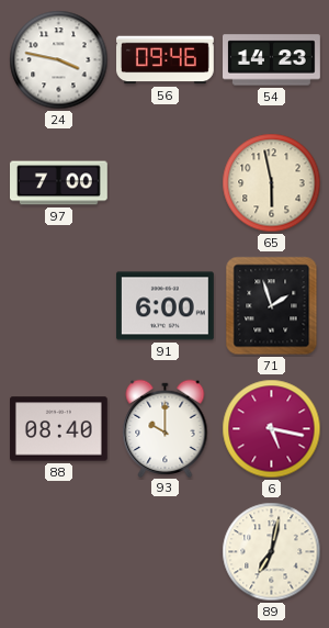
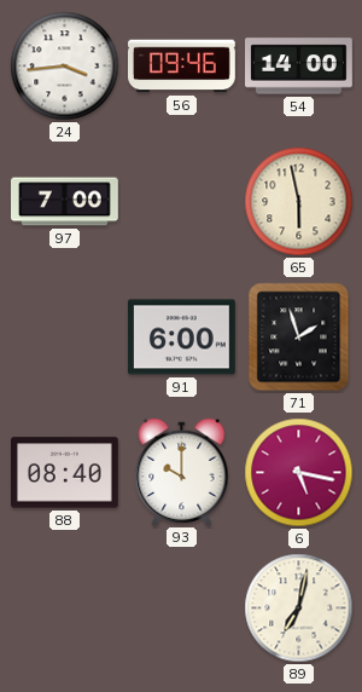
24: 3:47 -> 3:44
54: 14:23 -> 14:00
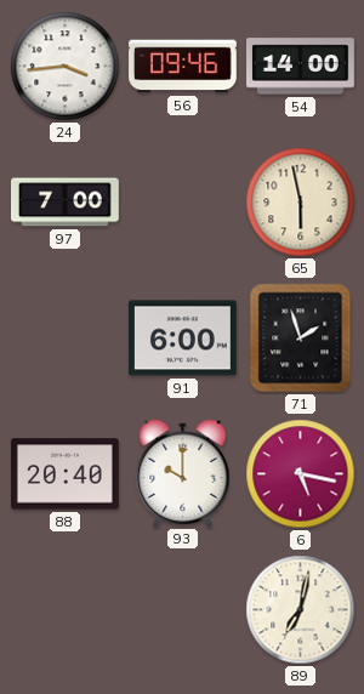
88: 08:40 -> 20:40
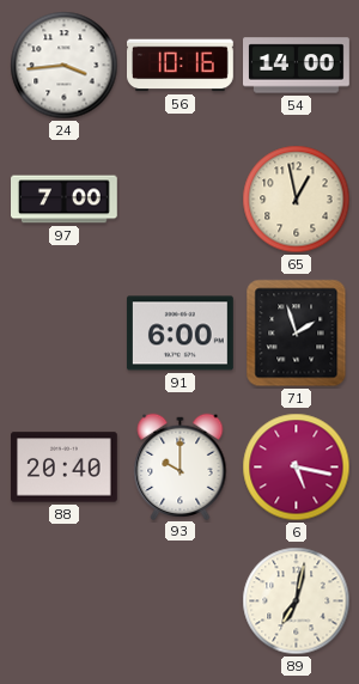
56: 09:46 -> 10:16
65: 5:58 -> 12:58
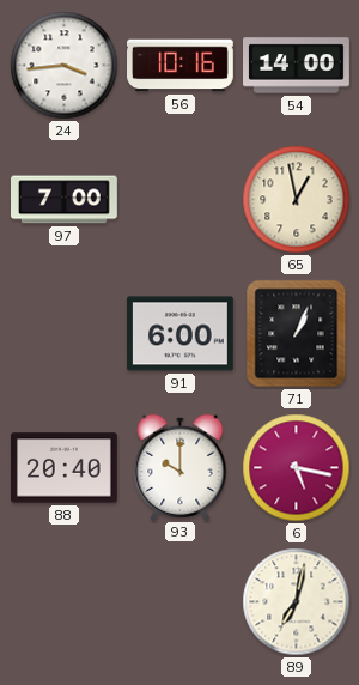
71: 1:57 -> 1:04
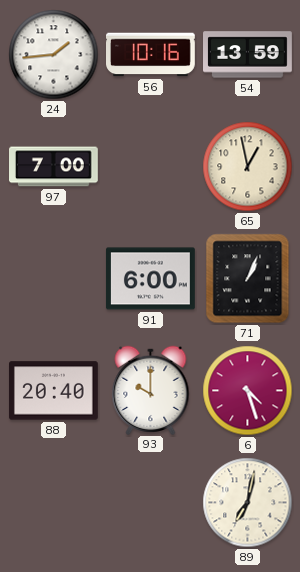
24: 3:44 -> 1:44
54: 14:00 -> 13:59
6: 5:17 -> 4:27
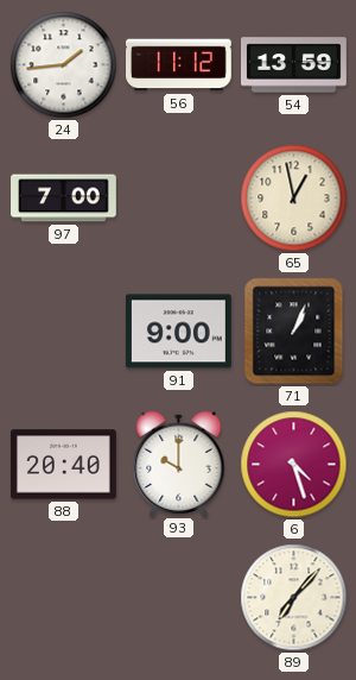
56: 10:16 -> 11:12
91: 6:00 -> 9:00
89: 7:02 -> 7:07
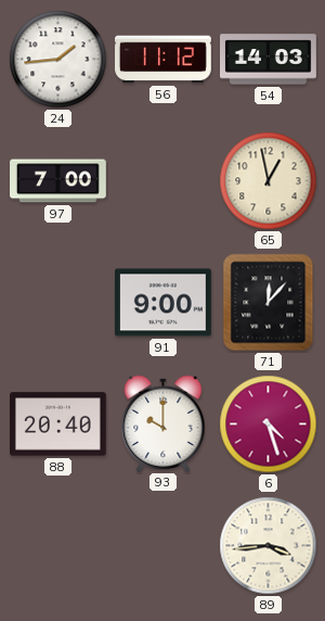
54: 13:59 -> 14:03
71: 1:04 -> 12:07
89: 7:07 -> 3:44
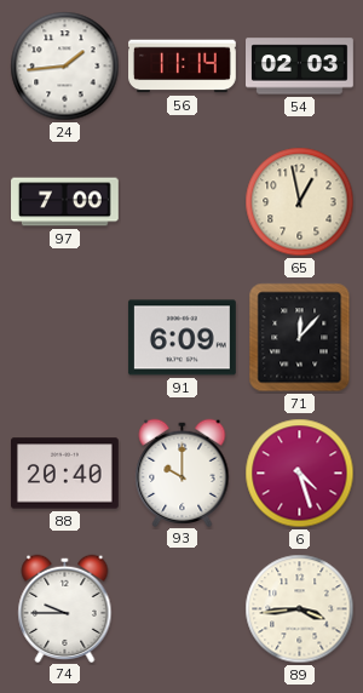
56: 11:12 -> 11:14
54: 14:03 -> 02:03
91: 9:00 -> 6:09
74: none -> 9:45
